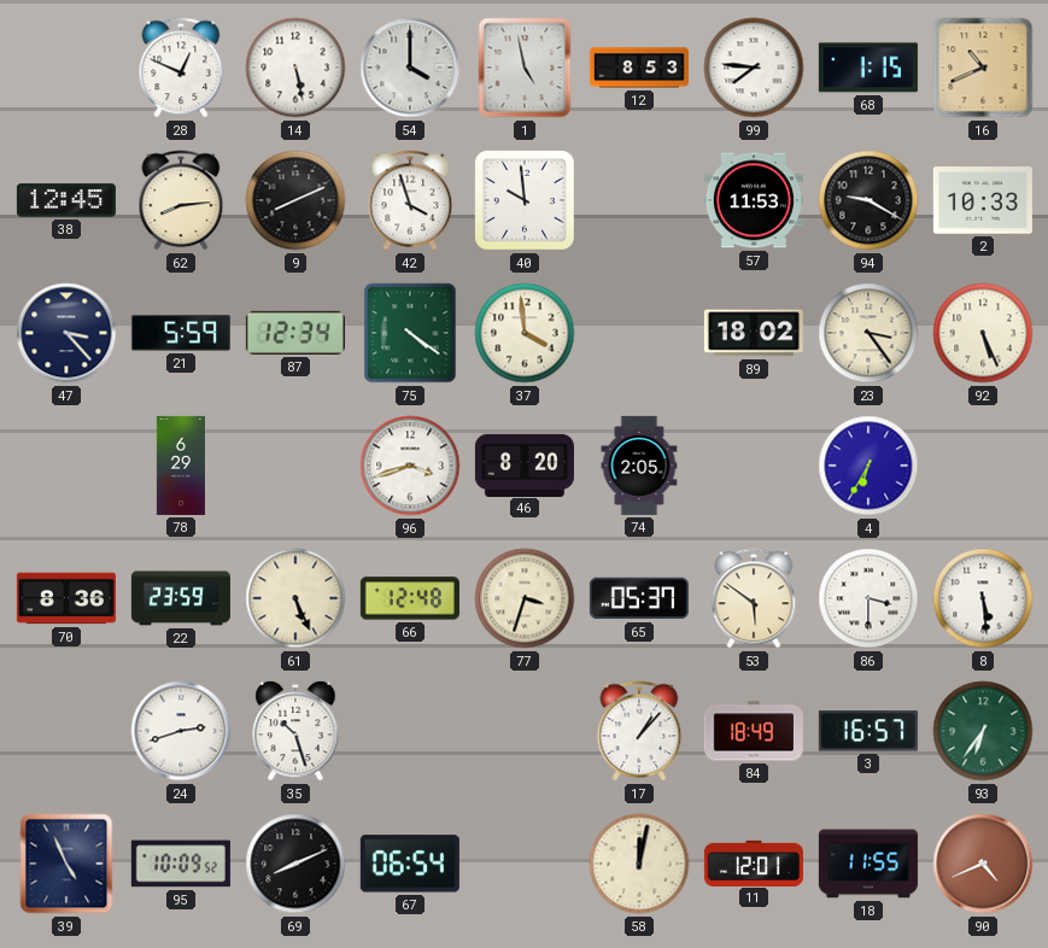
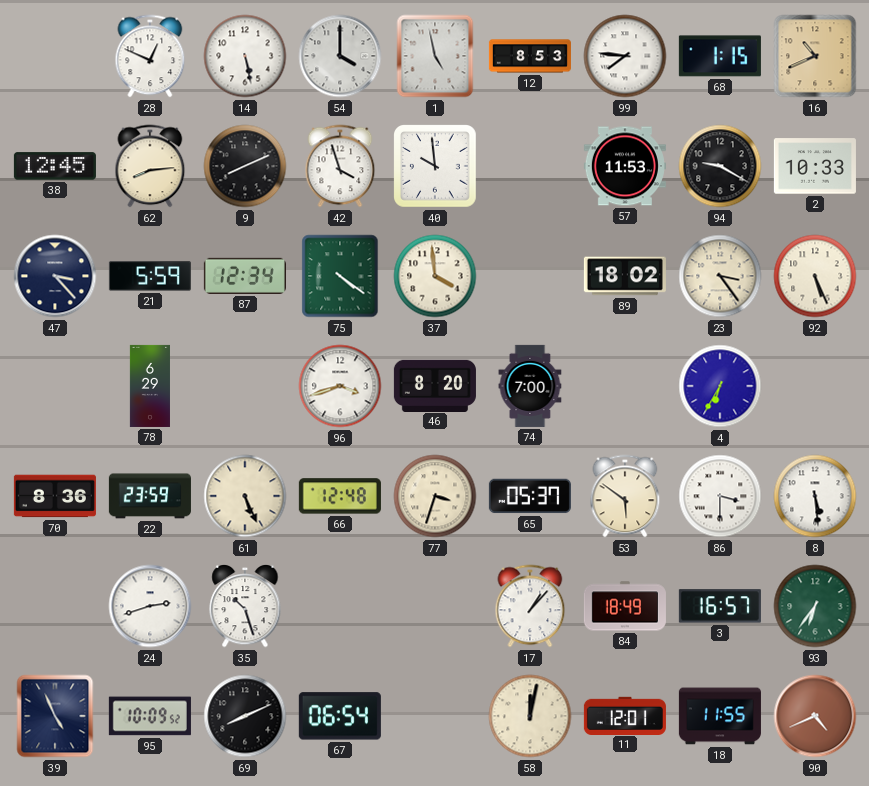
74: 2:05 -> 7:00
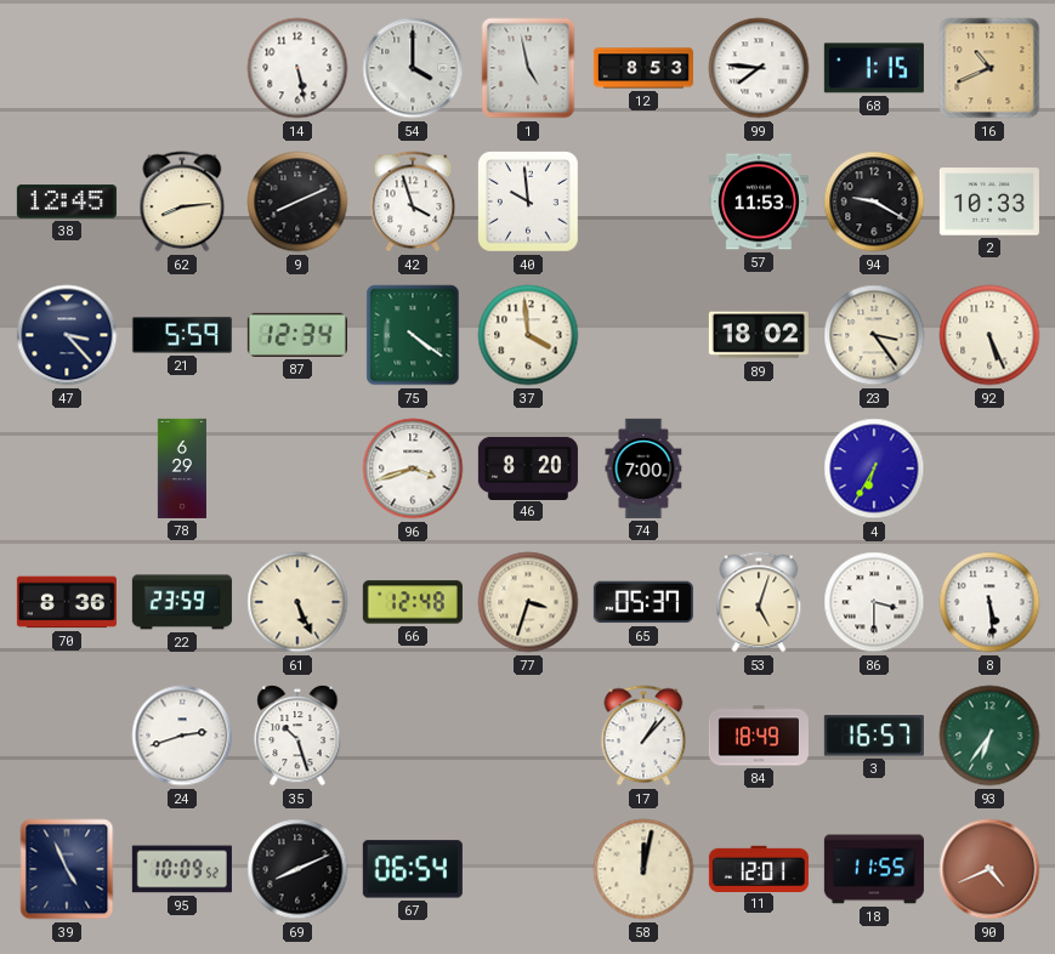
28: 12:49 -> none
53: 5:51 -> 5:03
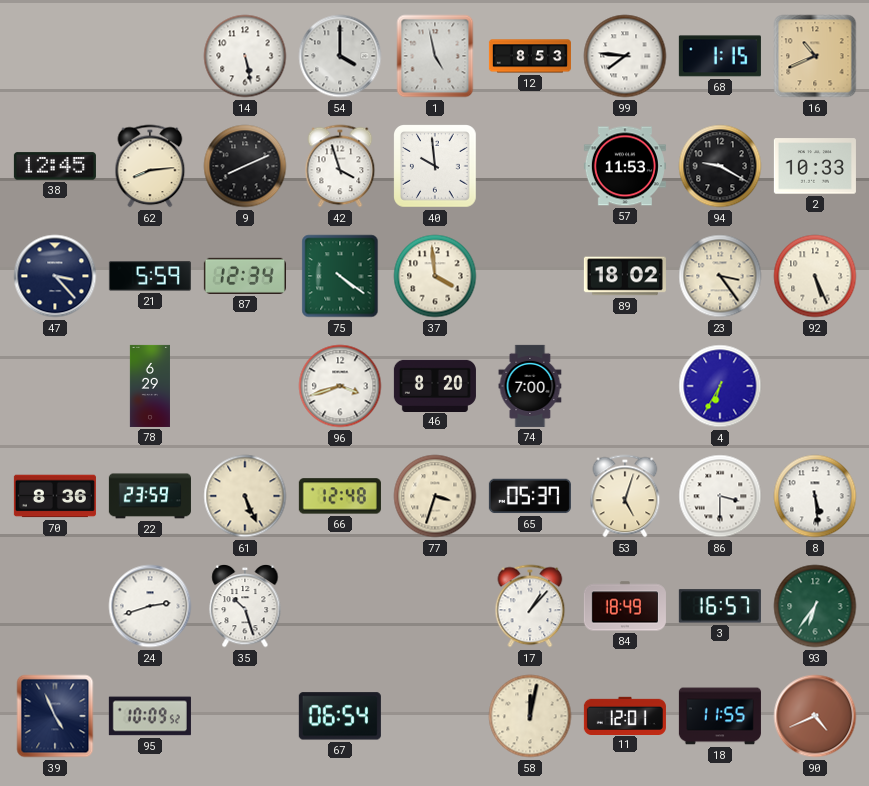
69: 8:11 -> none
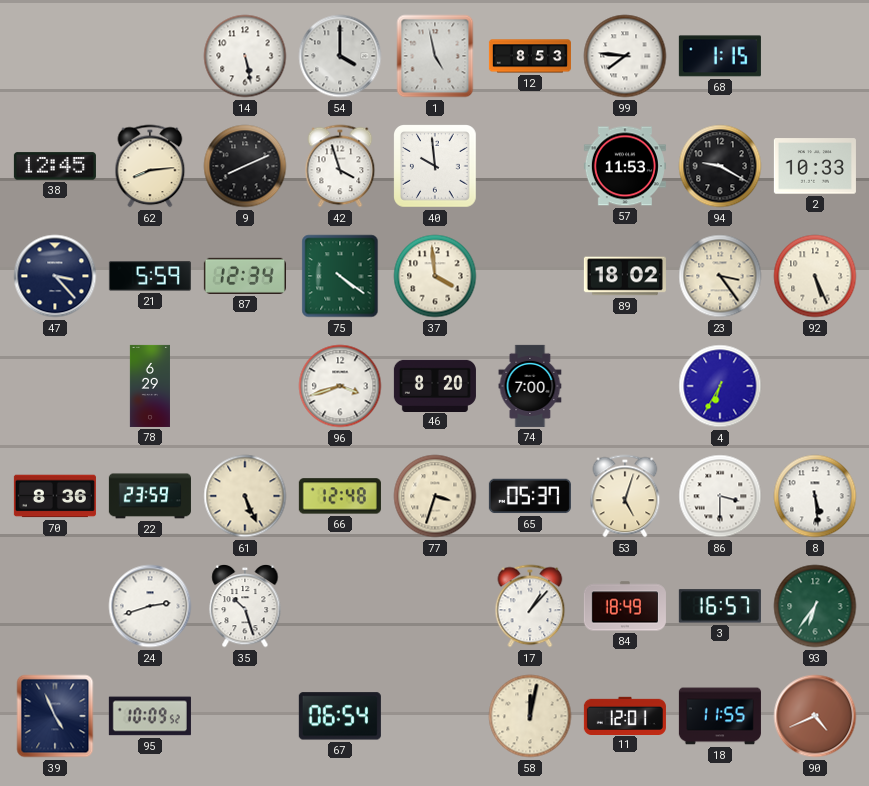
16: 10:41 -> none
